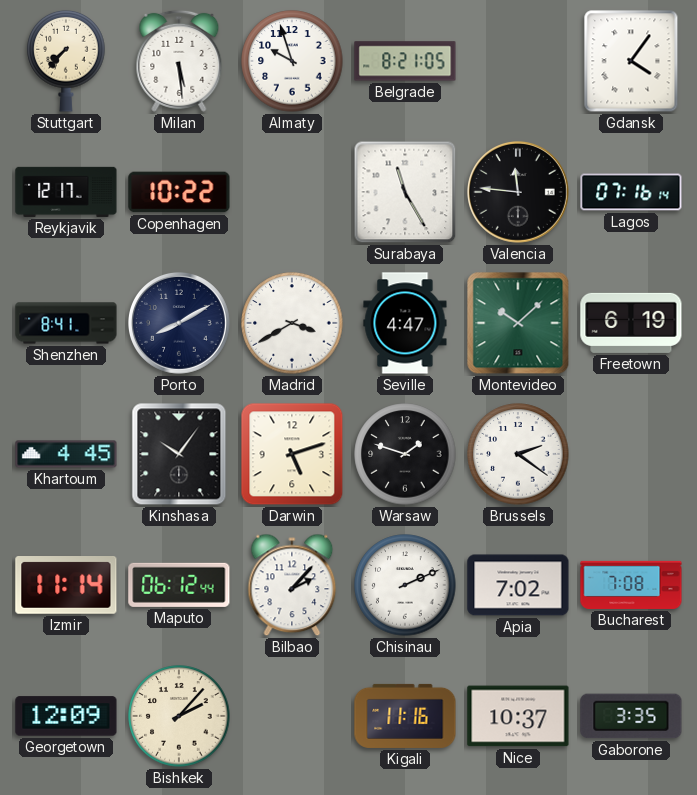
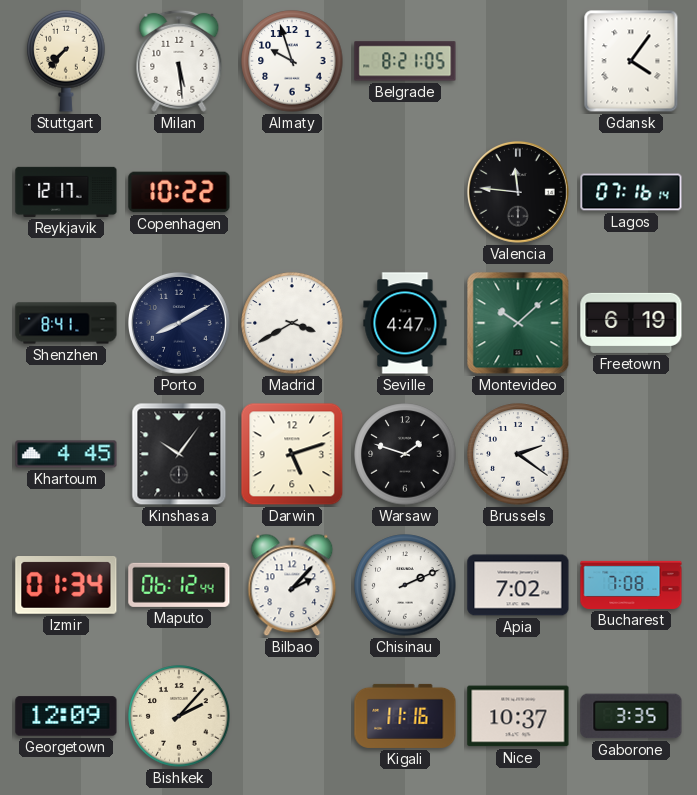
Surabaya: 11:25 -> none
Izmir: 11:14 -> 01:34
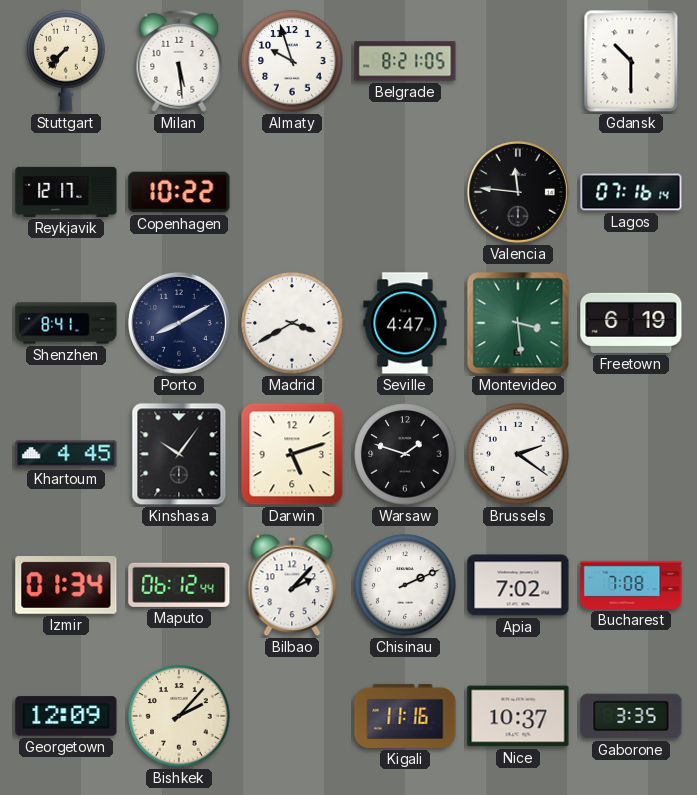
Gdansk: 4:06 -> 10:30
Montevideo: 10:08 -> 3:29
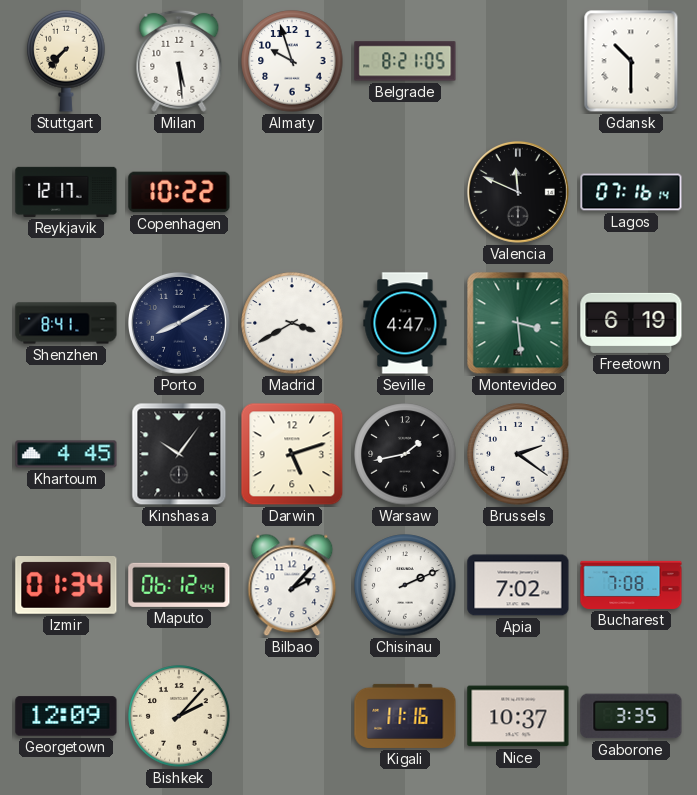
Valencia: 11:46 -> 11:49
Warsaw: 1:48 -> 1:43
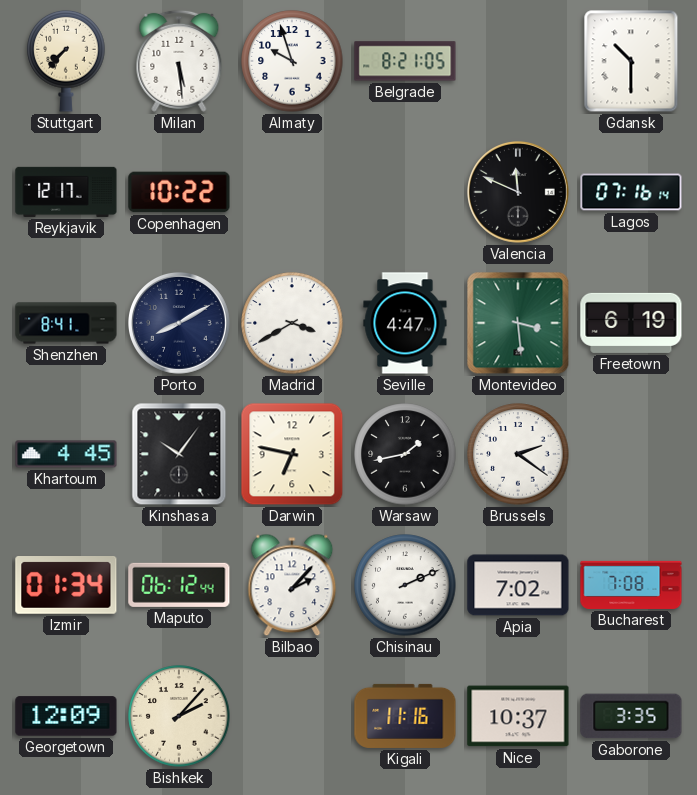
Darwin: 5:12 -> 6:47
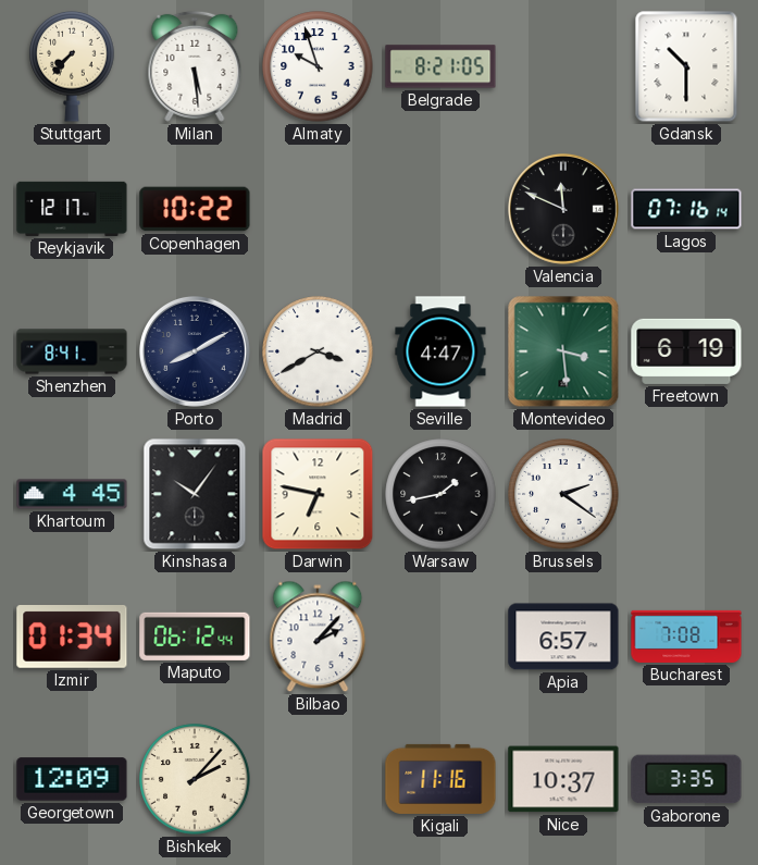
Chisinau: 2:11 -> none
Apia: 7:02 -> 6:57
